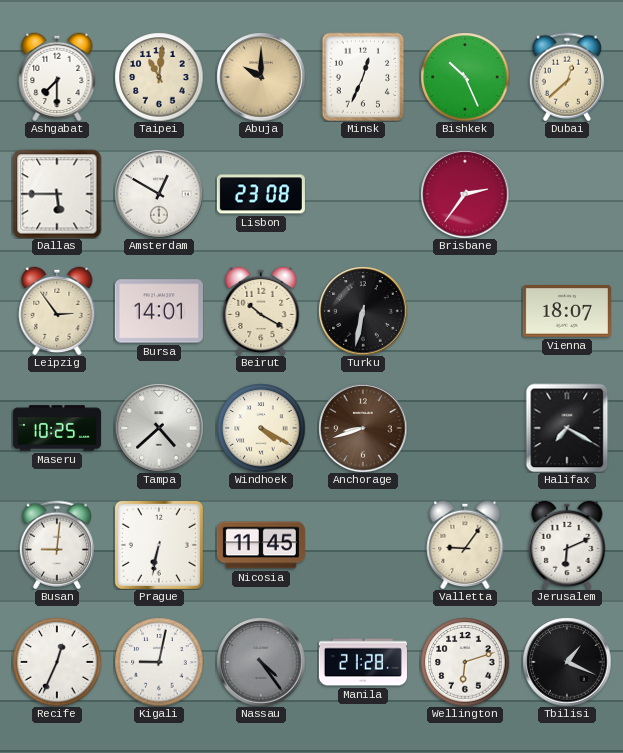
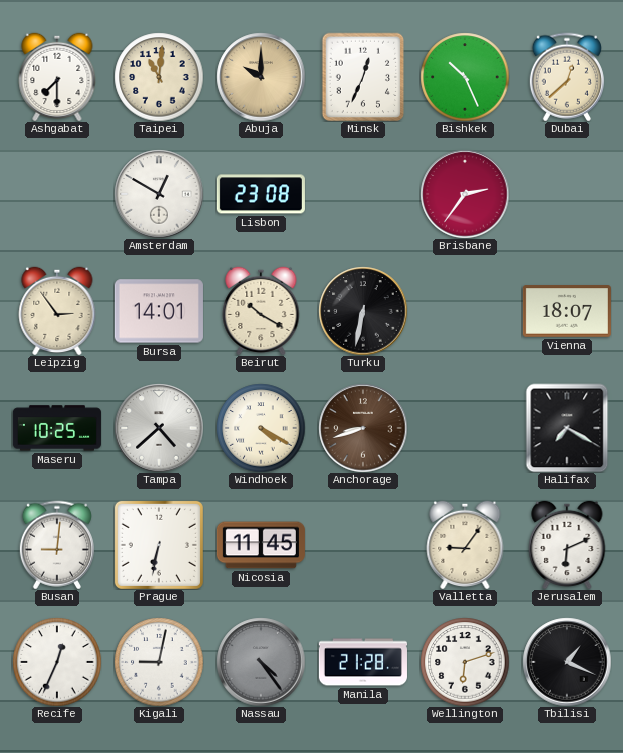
Dallas: 5:45 -> none
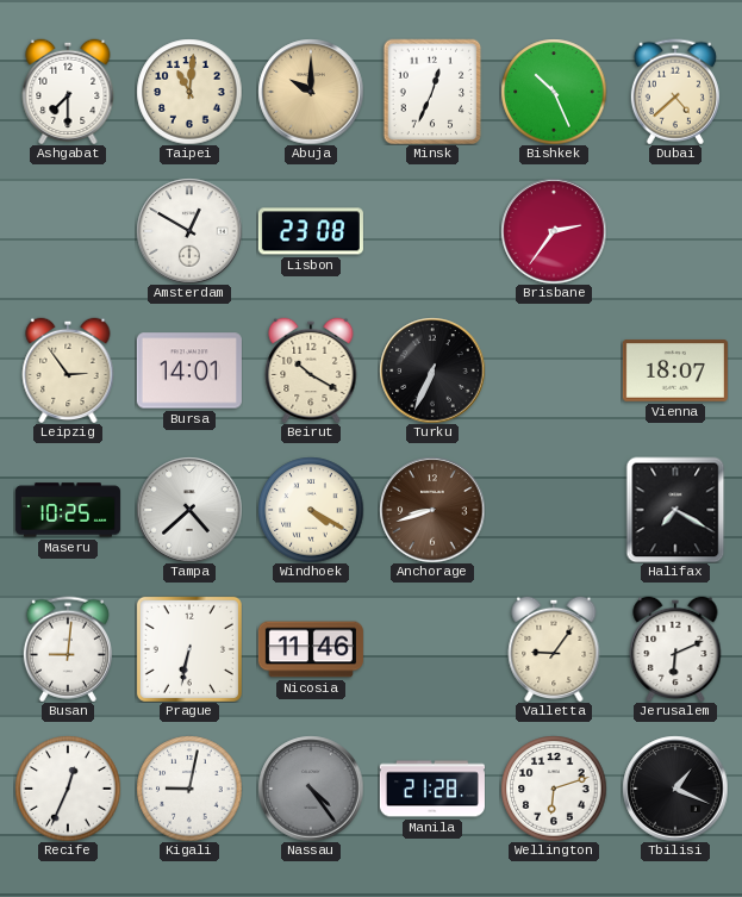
Dubai: 12:38 -> 4:38
Turku: 6:32 -> 6:34
Nicosia: 11:45 -> 11:46
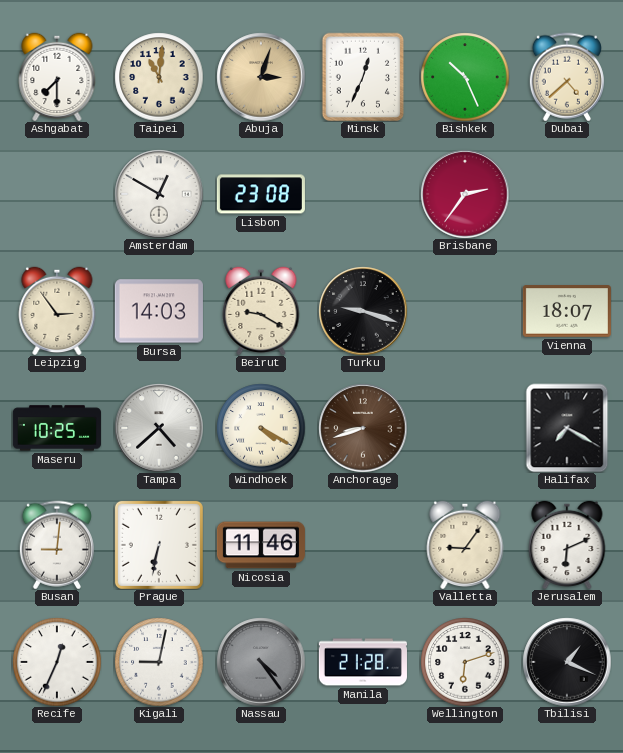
Abuja: 10:00 -> 3:03
Bursa: 14:01 -> 14:03
Beirut: 10:20 -> 9:20
Turku: 6:34 -> 9:18
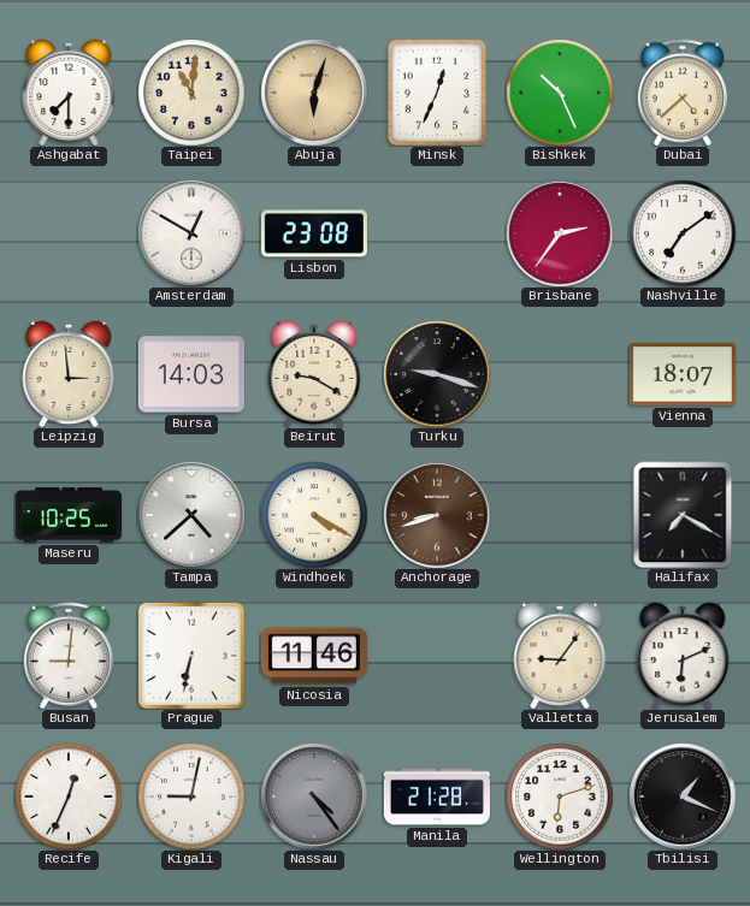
Abuja: 3:03 -> 6:03
Nashville: none -> 7:09
Leipzig: 2:54 -> 2:59
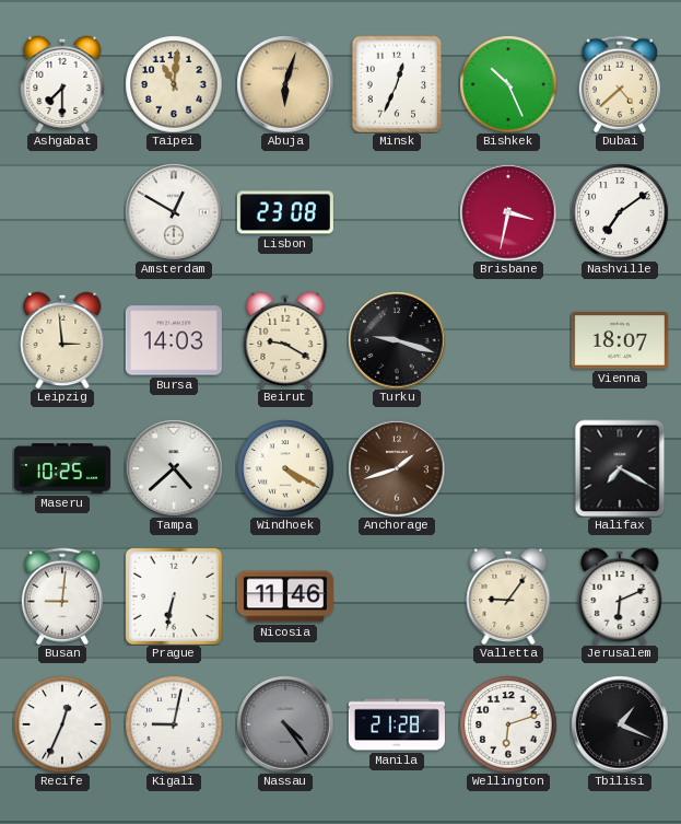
Brisbane: 2:36 -> 3:32
Anchorage: 8:42 -> 1:42
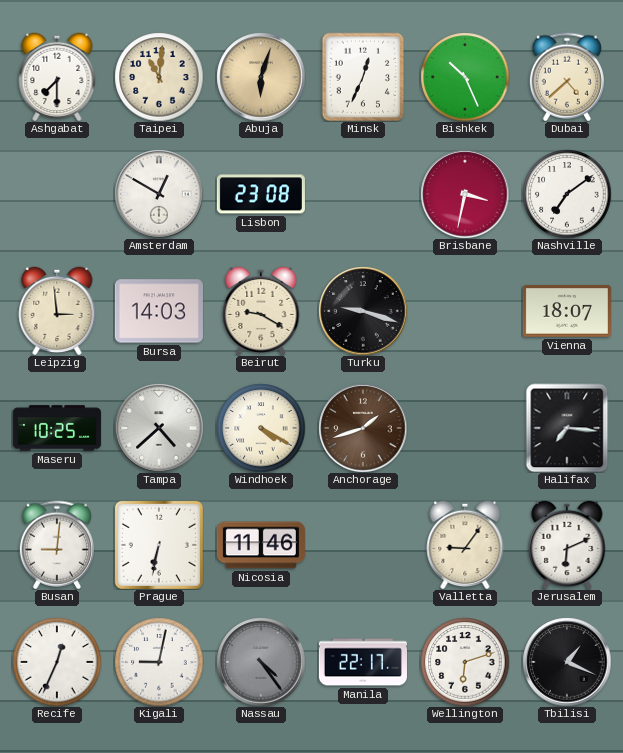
Halifax: 7:20 -> 7:16
Manila: 21:28 -> 22:17
